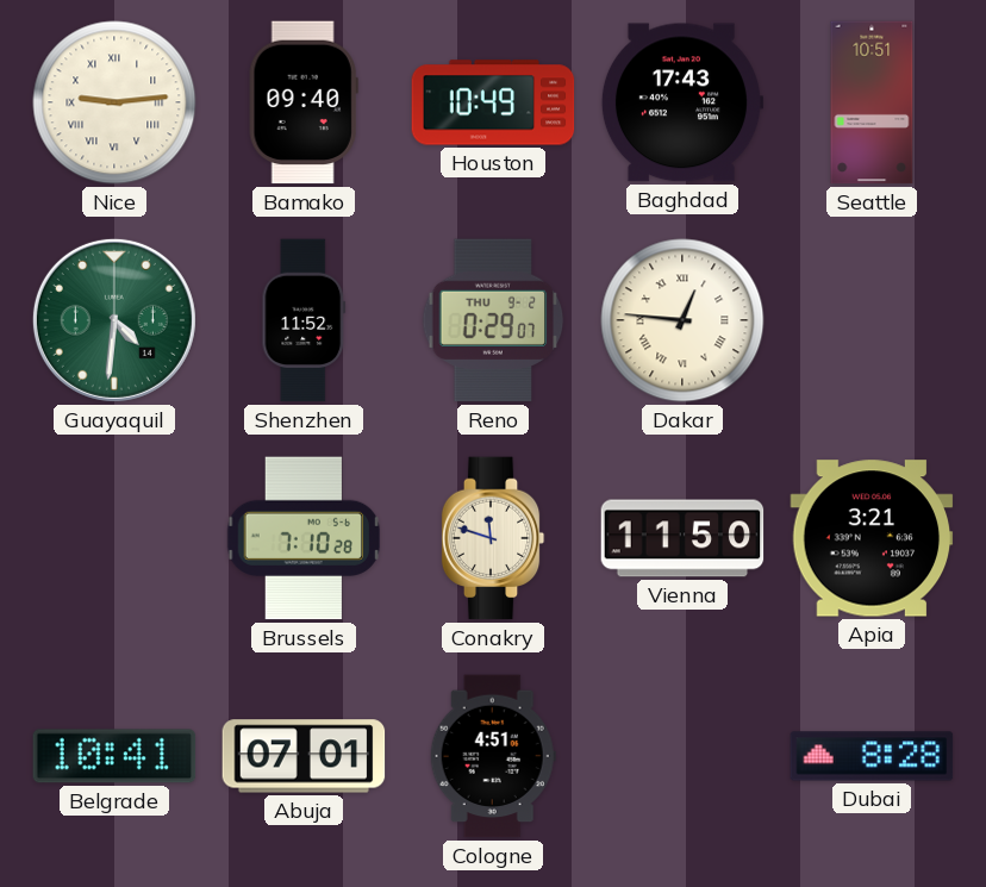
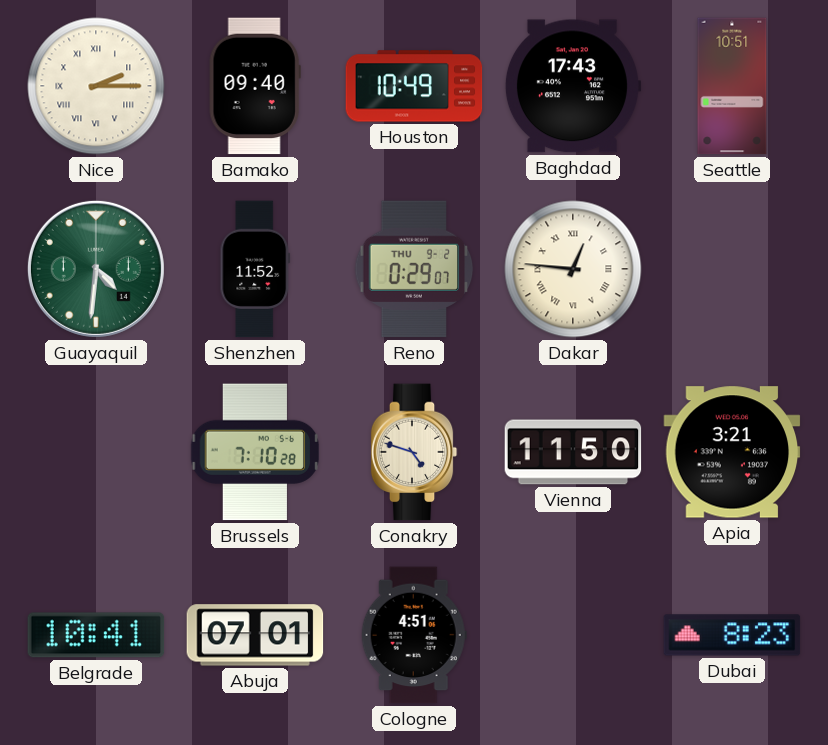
Nice: 9:14 -> 2:15
Conakry: 11:48 -> 4:48
Dubai: 8:28 -> 8:23
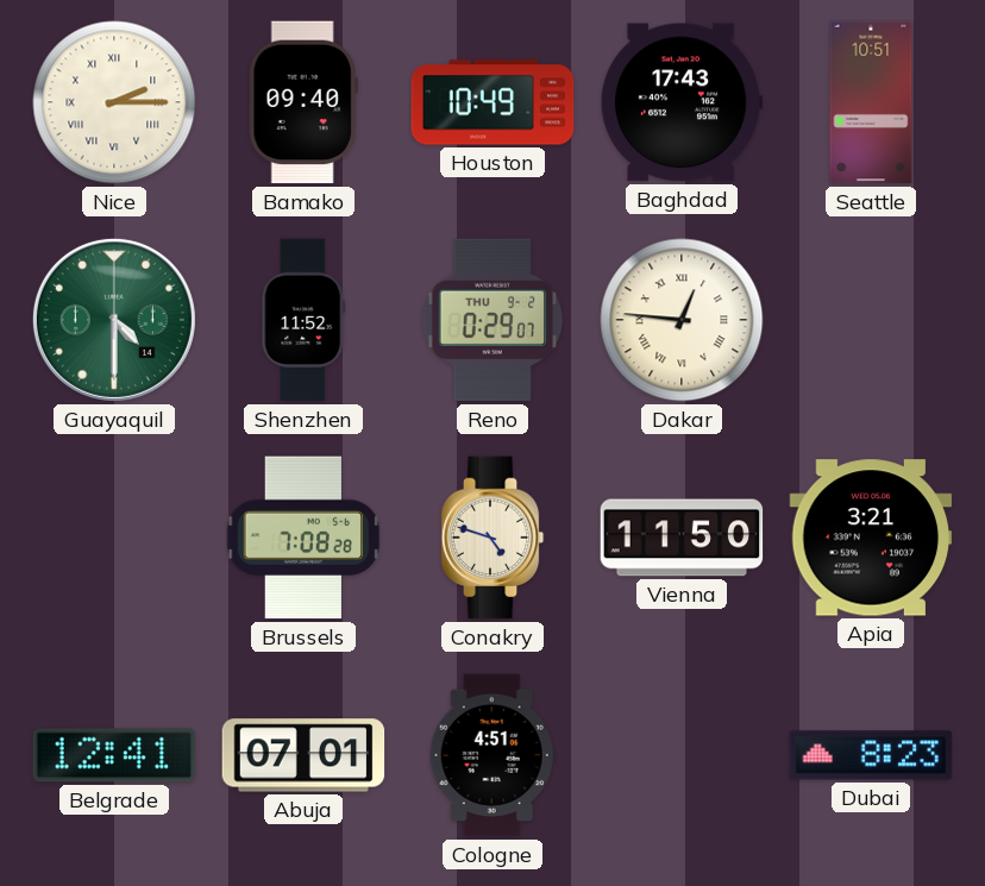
Guayaquil: 4:31 -> 4:30
Brussels: 7:10 -> 7:08
Belgrade: 10:41 -> 12:41
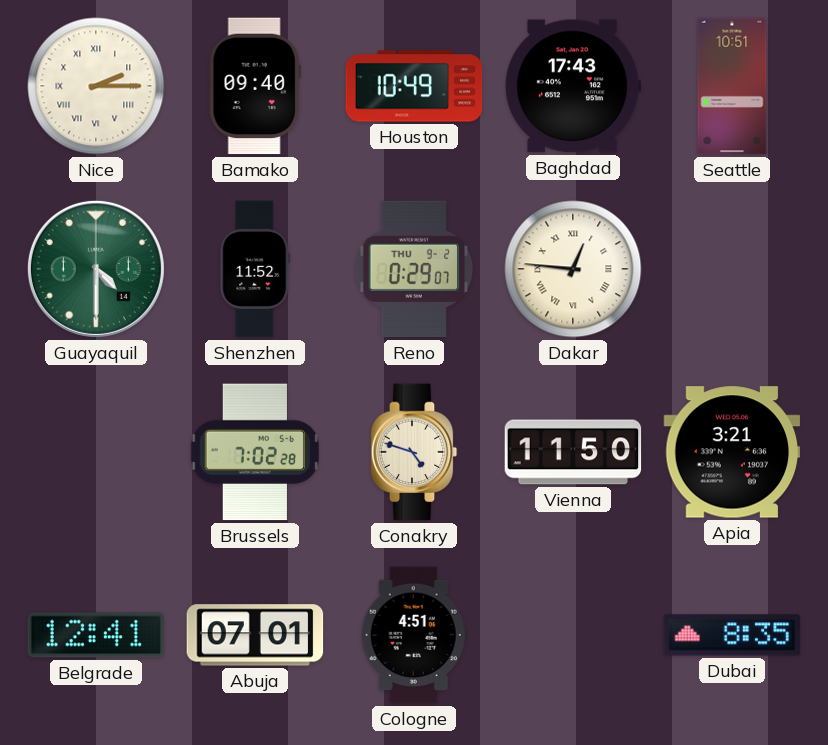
Brussels: 7:08 -> 7:02
Dubai: 8:23 -> 8:35
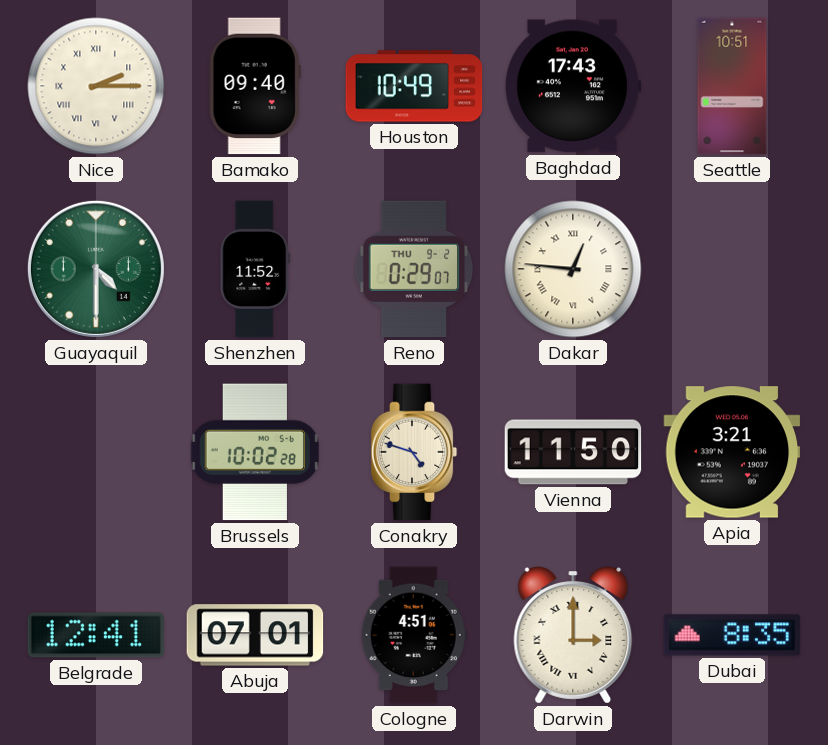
Brussels: 7:02 -> 10:02
Darwin: none -> 3:00
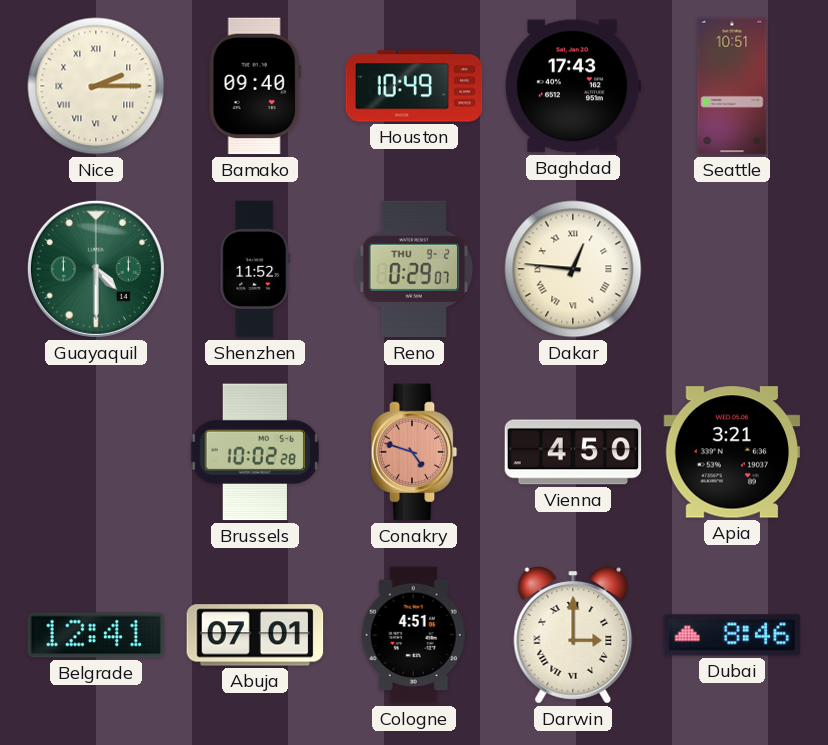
Conakry dial: cream -> salmon
Vienna: 11:50 -> 4:50
Dubai: 8:35 -> 8:46
